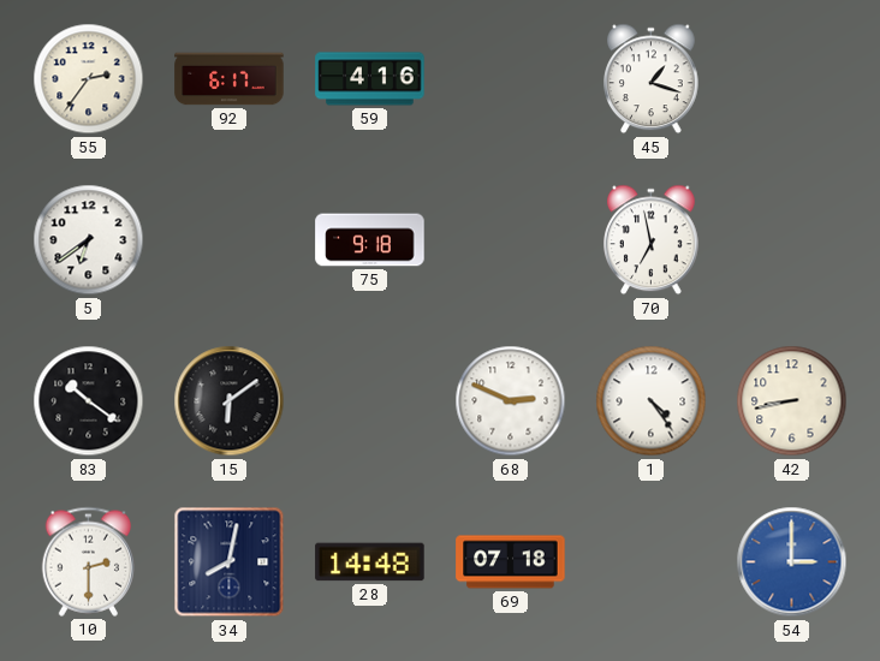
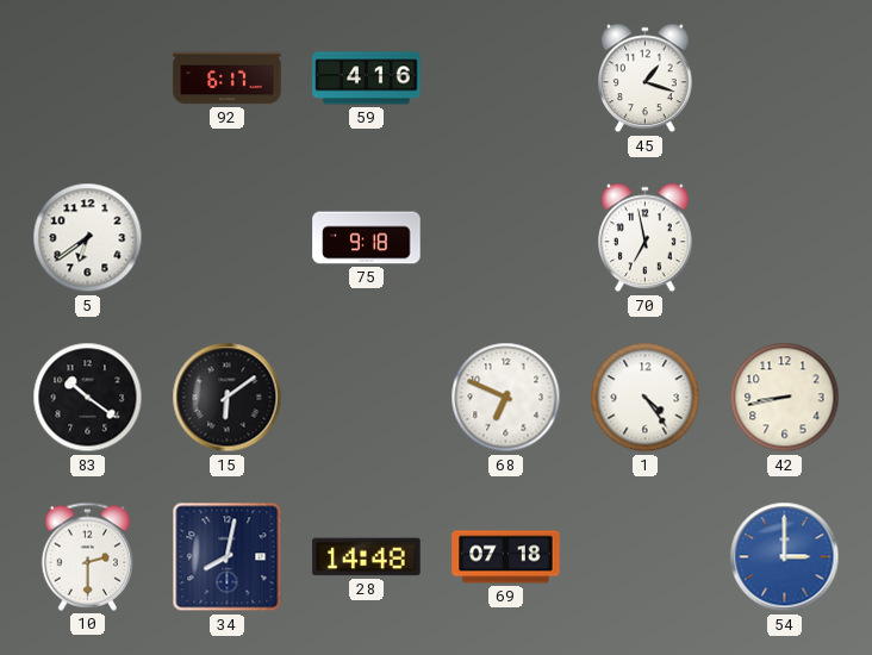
55: 2:36 -> none
68: 2:49 -> 6:49
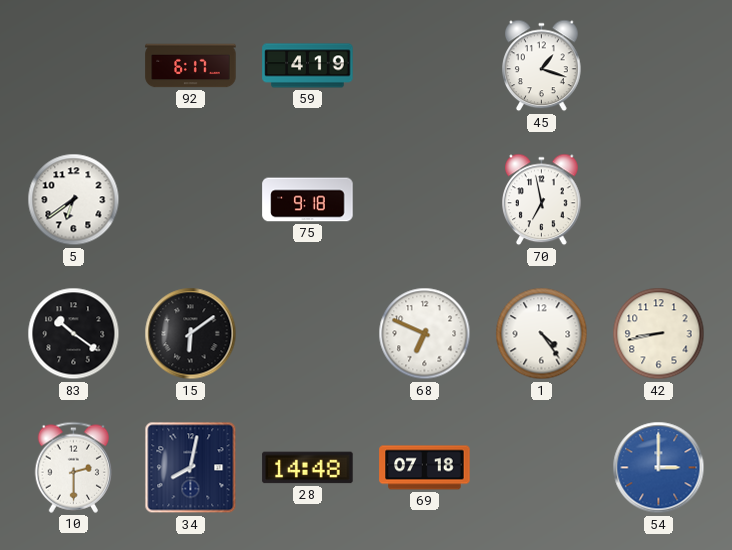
59: 4:16 -> 4:19
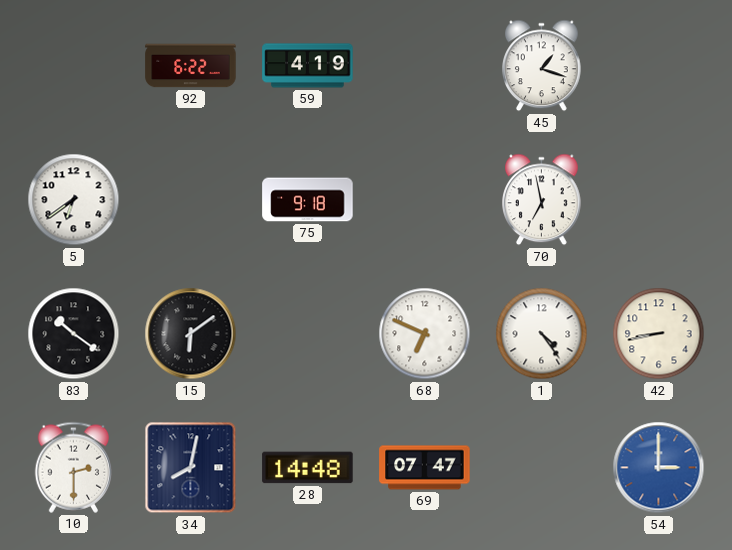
92: 6:17 -> 6:22
69: 07:18 -> 07:47
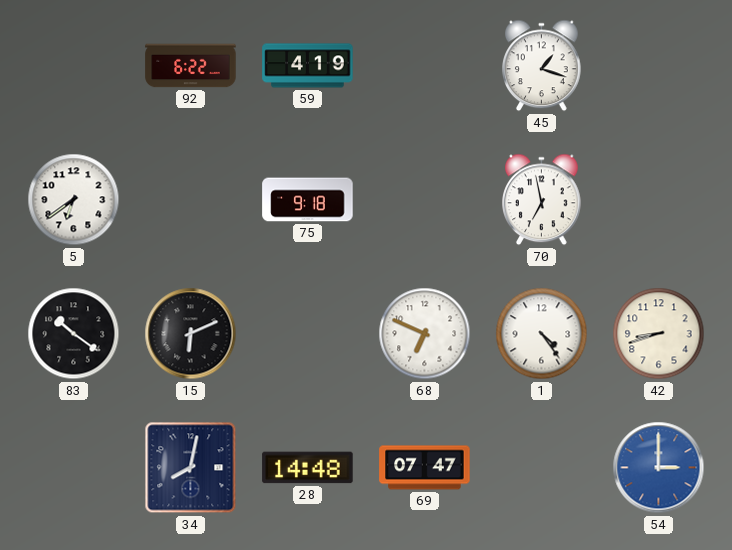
15: 6:09 -> 6:11
42: 8:43 -> 8:42
10: 2:30 -> none
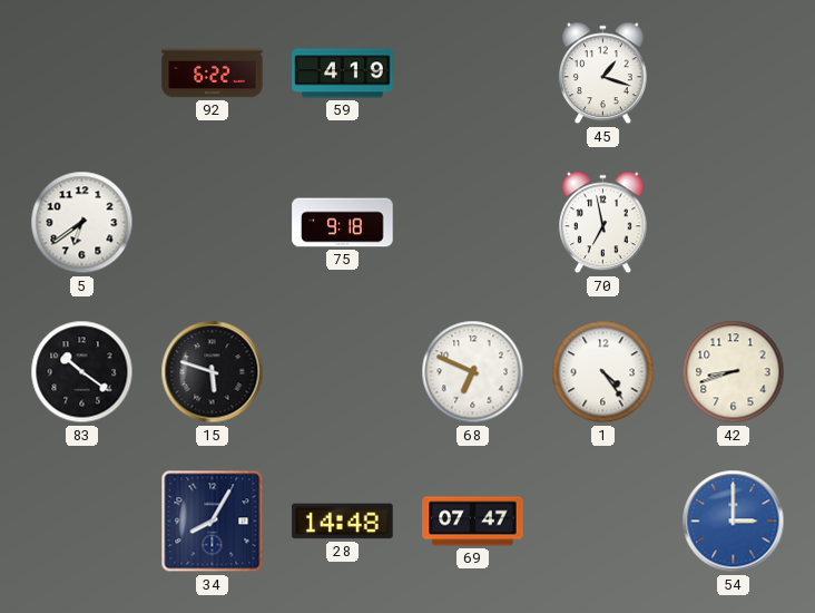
15: 6:11 -> 5:48
34: 8:02 -> 8:05
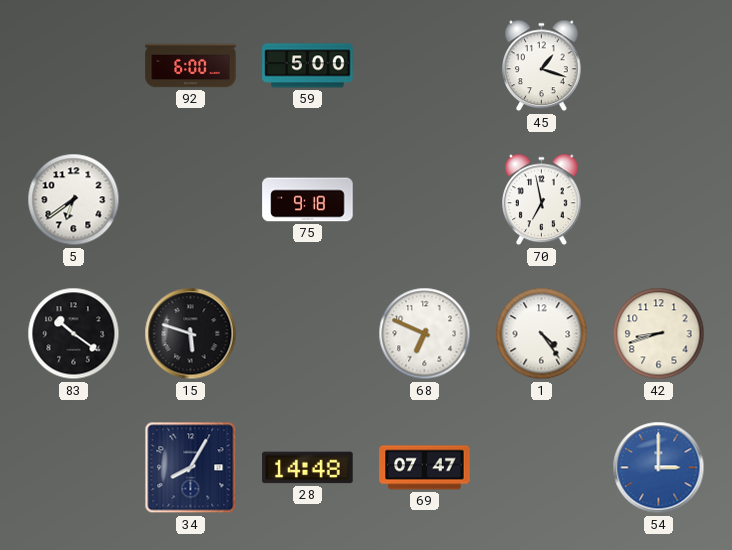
92: 6:22 -> 6:00
59: 4:19 -> 5:00
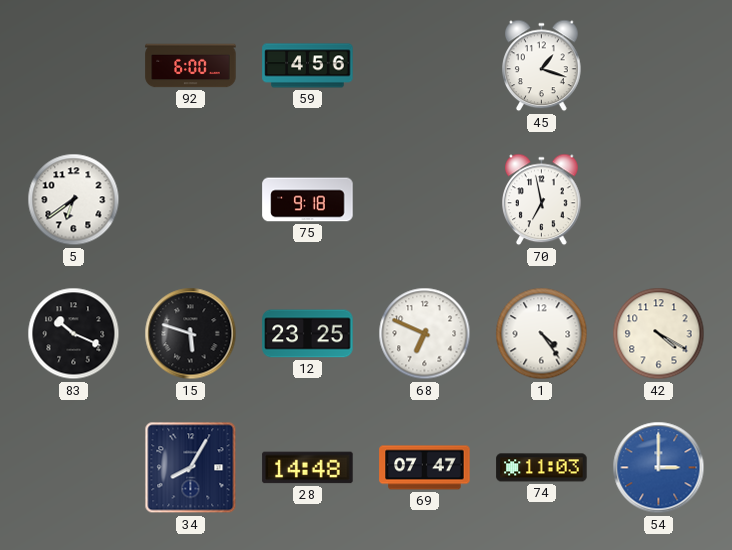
59: 5:00 -> 4:56
83: 10:21 -> 10:19
12: none -> 23:25
42: 8:42 -> 4:20
74: none -> 11:03
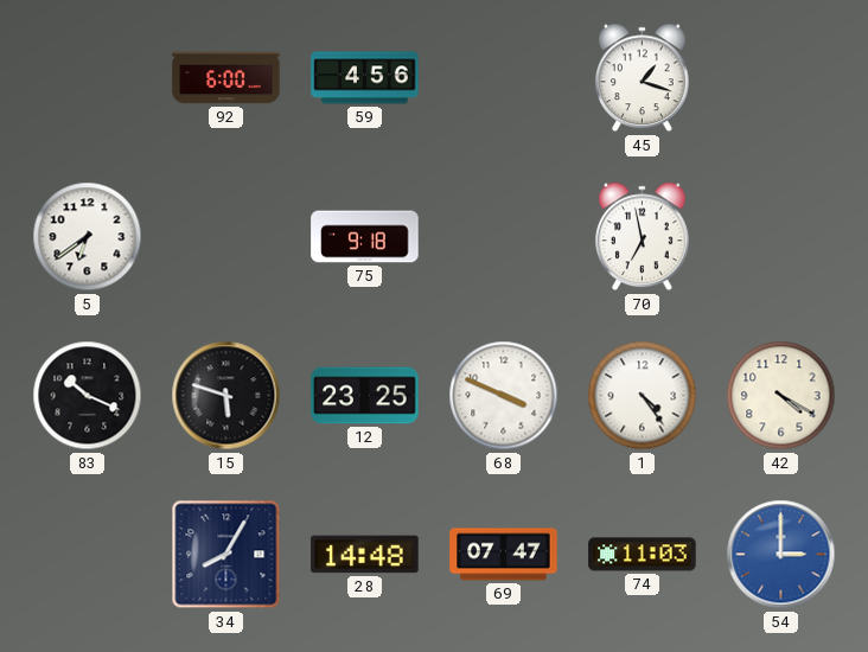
68: 6:49 -> 3:49
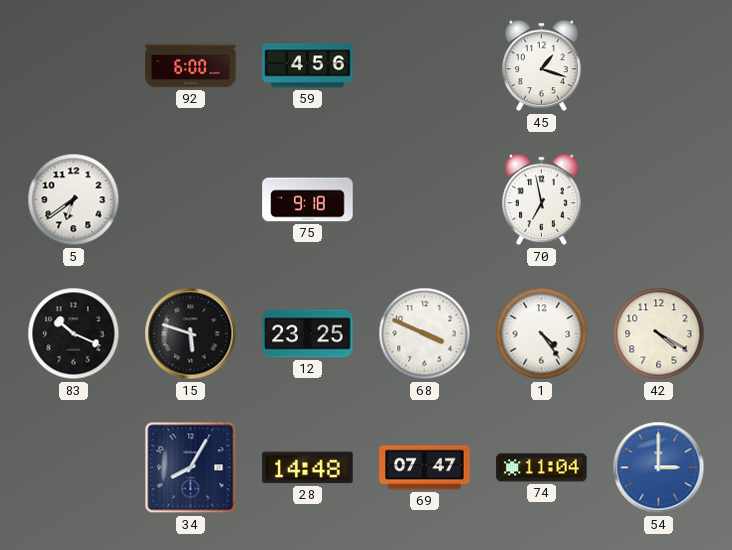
74: 11:03 -> 11:04
